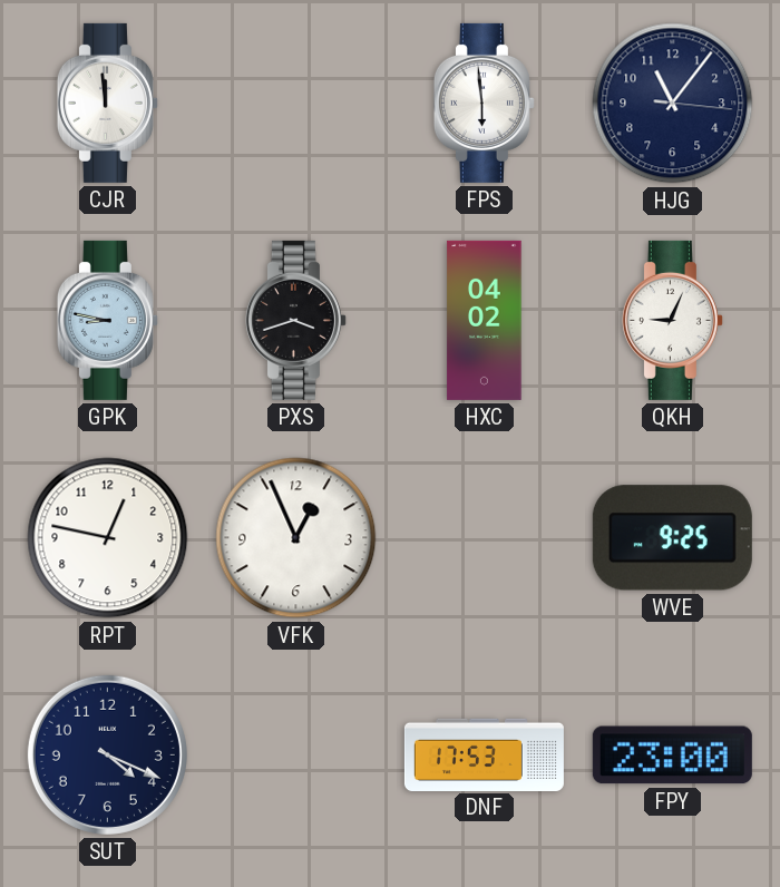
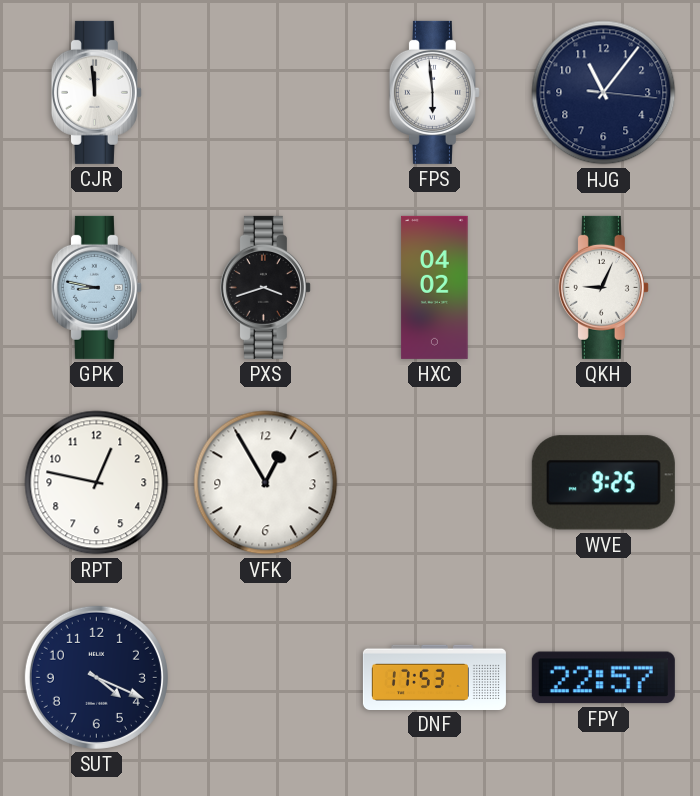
VFK: 12:56 -> 12:55
FPY: 23:00 -> 22:57
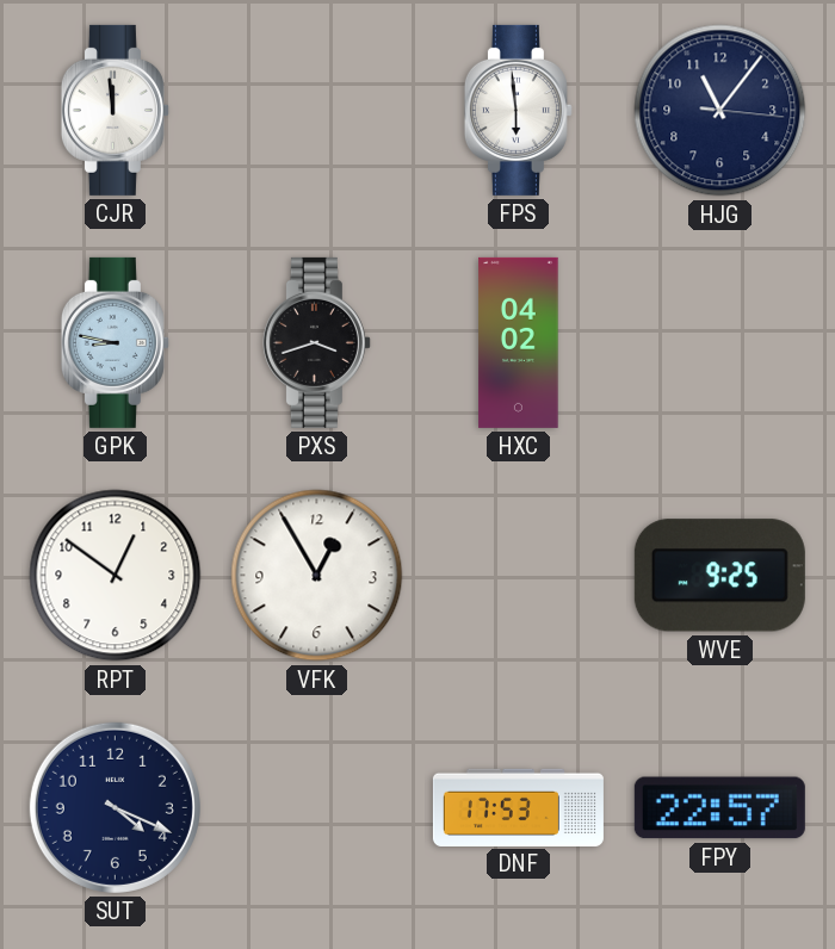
QKH: 9:04 -> none
RPT: 12:47 -> 12:51
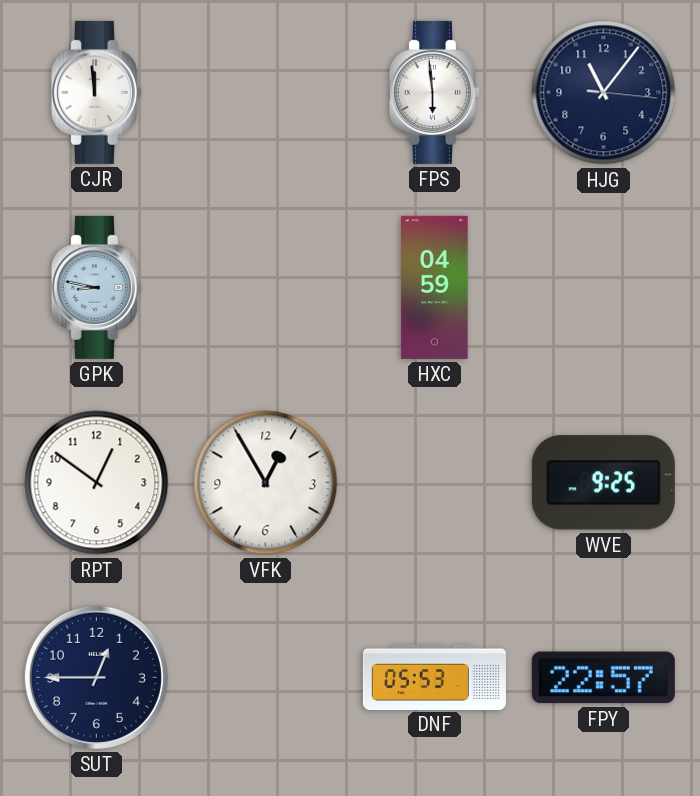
PXS: 3:42 -> none
HXC: 04:02 -> 04:59
SUT: 4:19 -> 12:45
DNF: 17:53 -> 05:53
